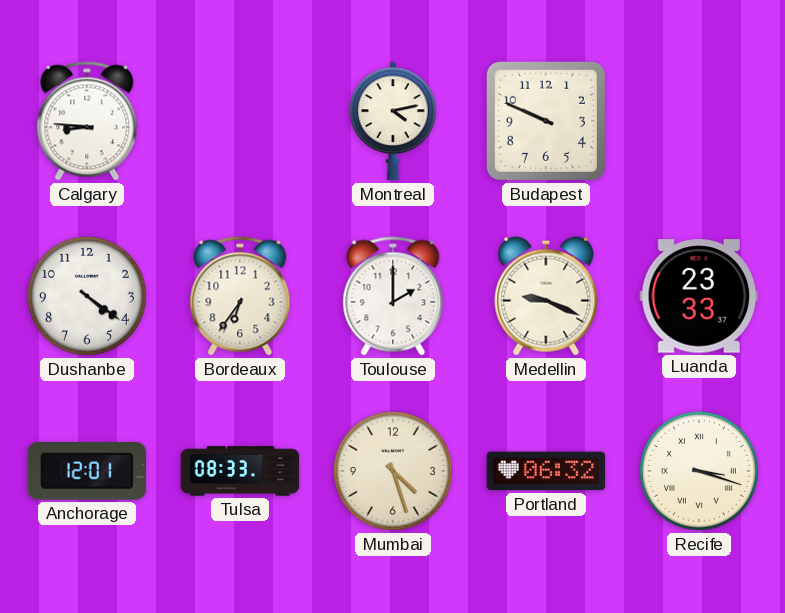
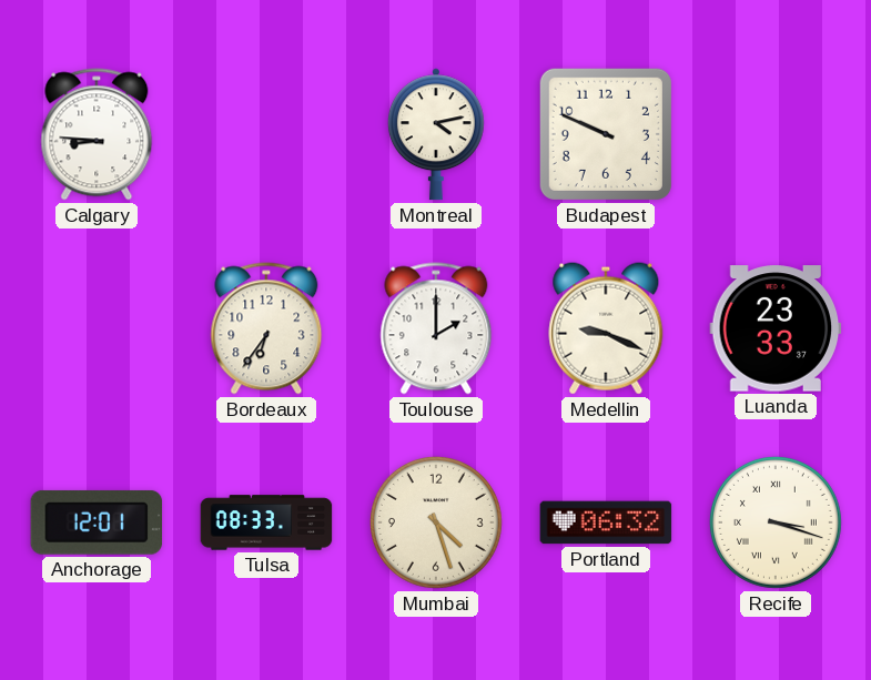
Dushanbe: 4:21 -> none
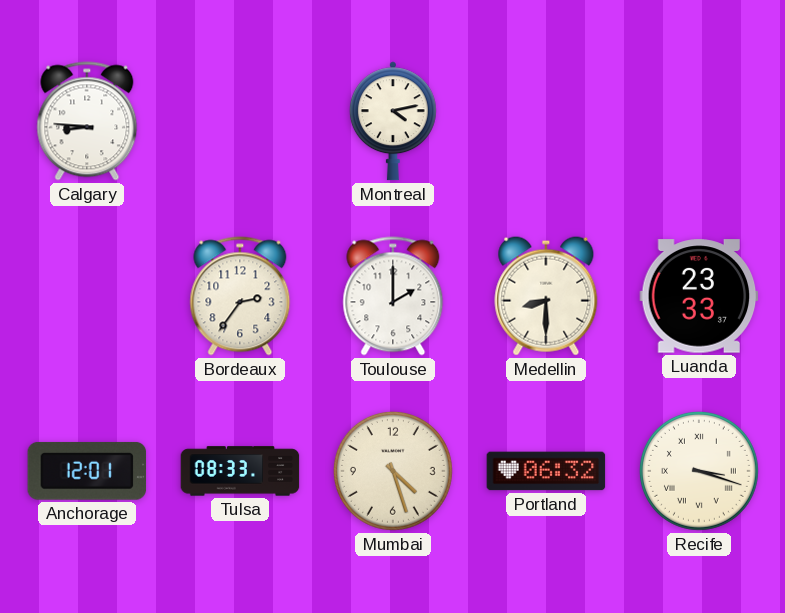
Budapest: 9:49 -> none
Bordeaux: 6:36 -> 2:36
Medellin: 9:19 -> 8:30
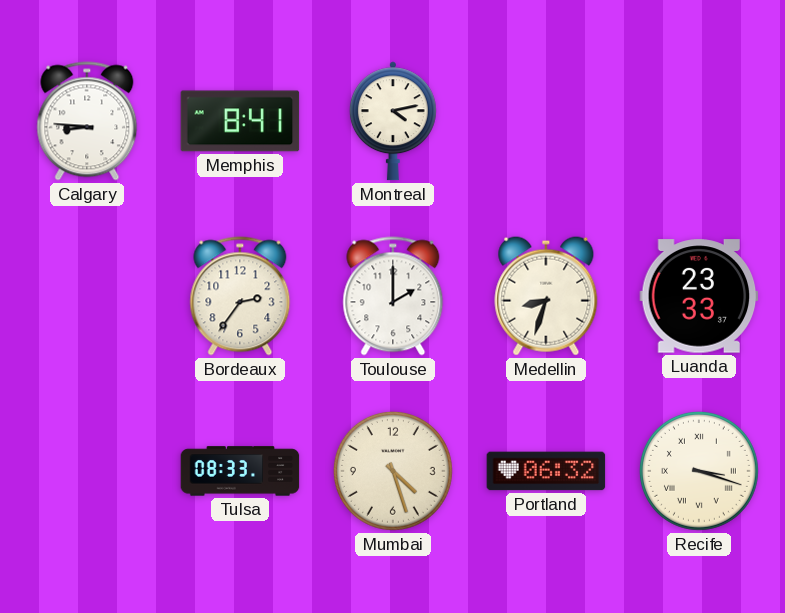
Memphis: none -> 8:41
Medellin: 8:30 -> 8:33
Anchorage: 12:01 -> none
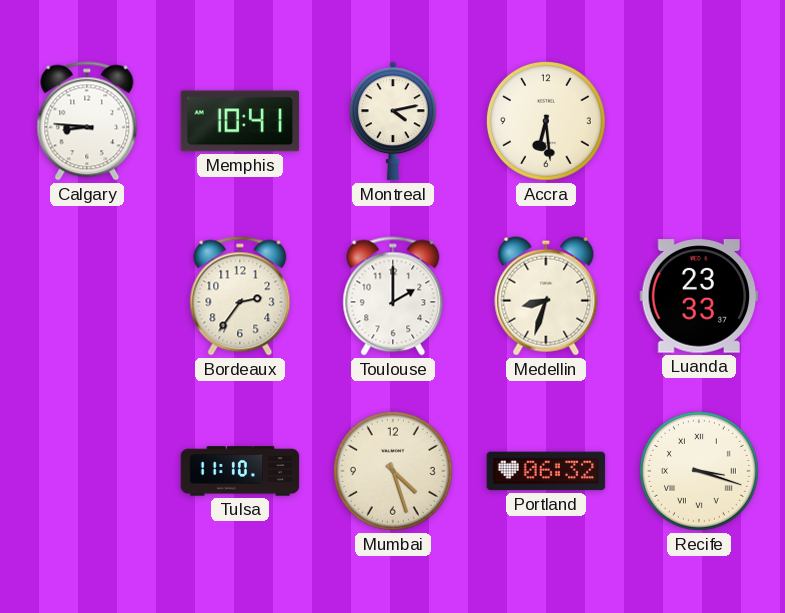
Memphis: 8:41 -> 10:41
Accra: none -> 6:29
Tulsa: 08:33 -> 11:10
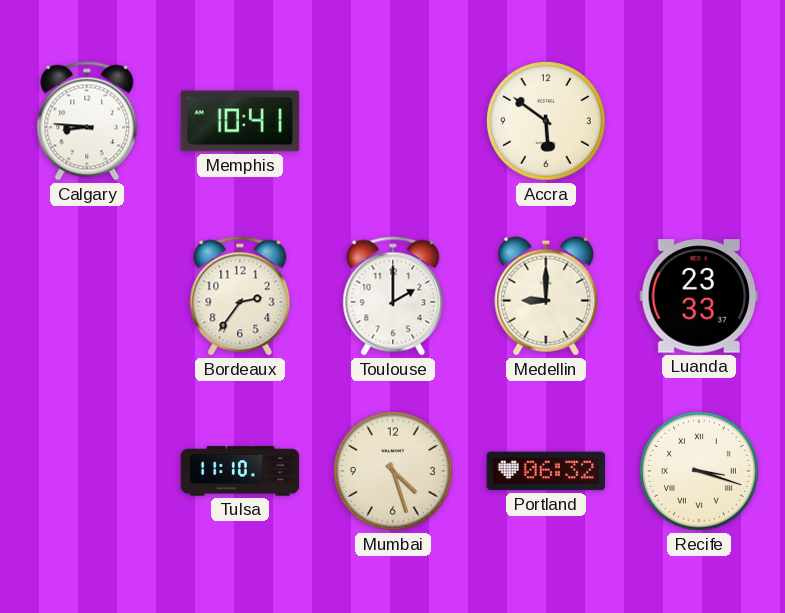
Montreal: 4:13 -> none
Accra: 6:29 -> 5:51
Medellin: 8:33 -> 9:00
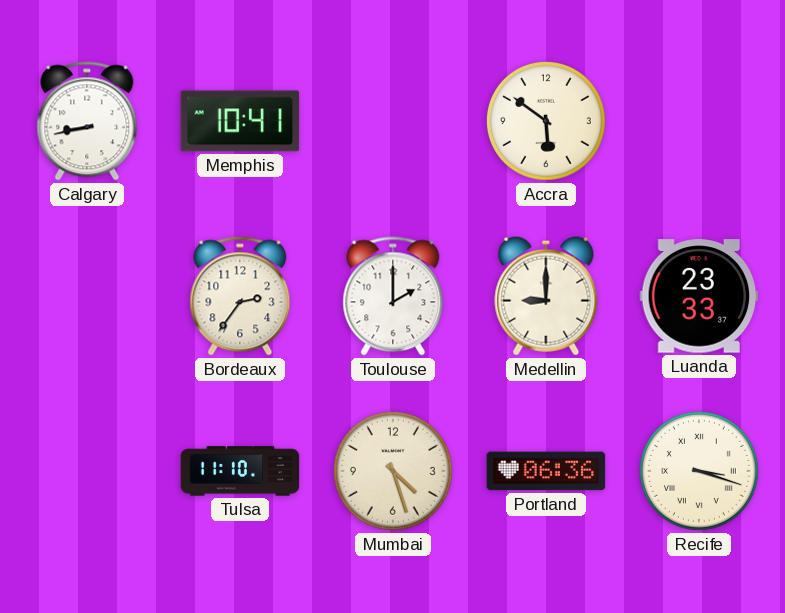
Calgary: 8:46 -> 8:43
Portland: 06:32 -> 06:36
